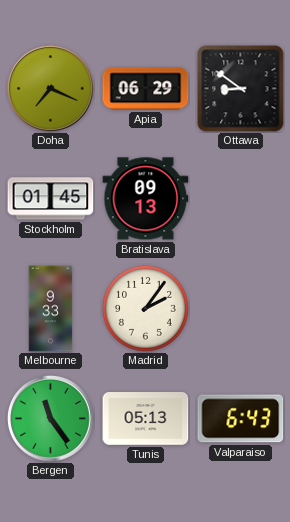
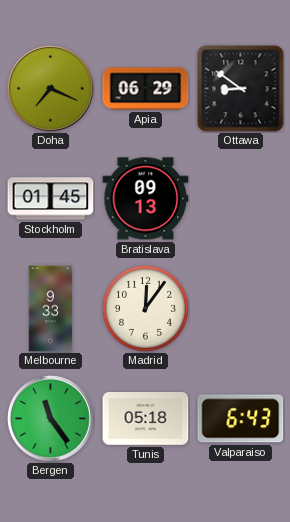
Madrid: 2:06 -> 12:06
Tunis: 05:13 -> 05:18
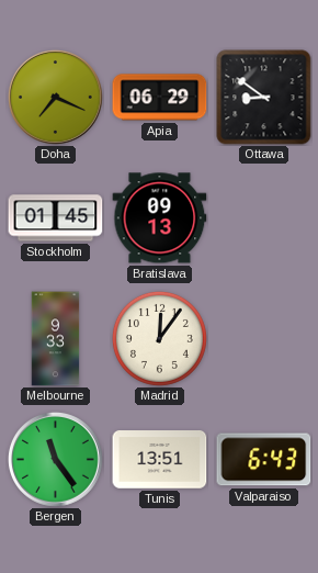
Tunis: 05:18 -> 13:51
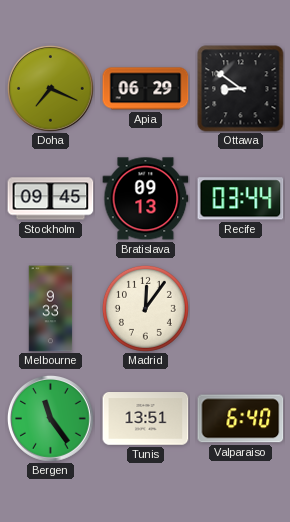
Stockholm: 01:45 -> 09:45
Recife: none -> 03:44
Valparaiso: 6:43 -> 6:40
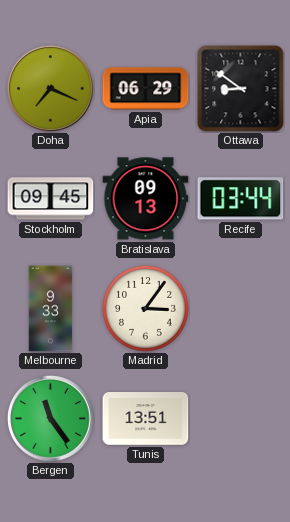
Madrid: 12:06 -> 3:06
Valparaiso: 6:40 -> none
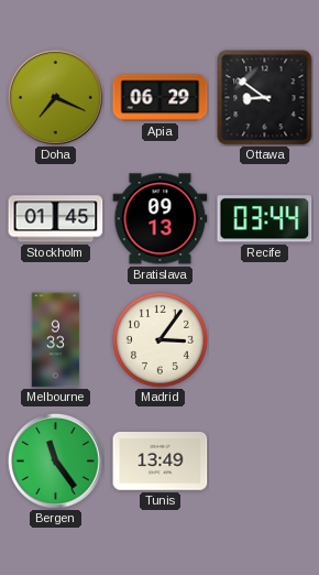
Stockholm: 09:45 -> 01:45
Tunis: 13:51 -> 13:49
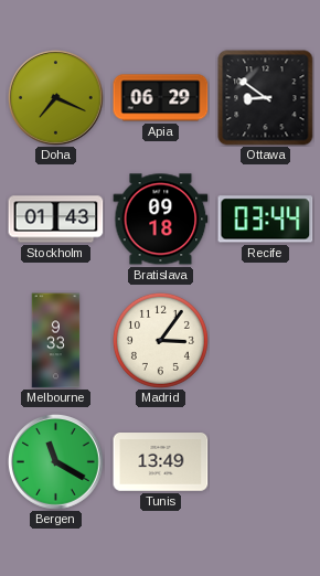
Stockholm: 01:45 -> 01:43
Bratislava: 09:13 -> 09:18
Bergen: 11:24 -> 11:20
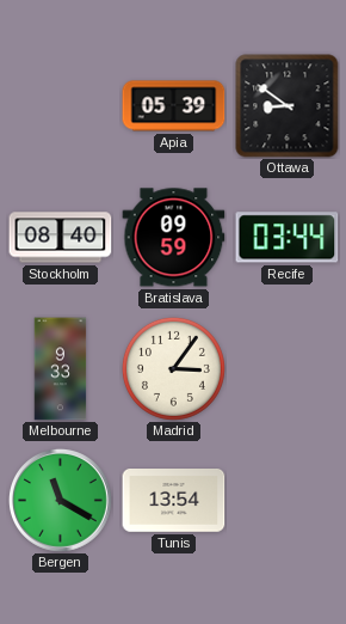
Doha: 7:19 -> none
Apia: 06:29 -> 05:39
Stockholm: 01:43 -> 08:40
Bratislava: 09:18 -> 09:59
Tunis: 13:49 -> 13:54
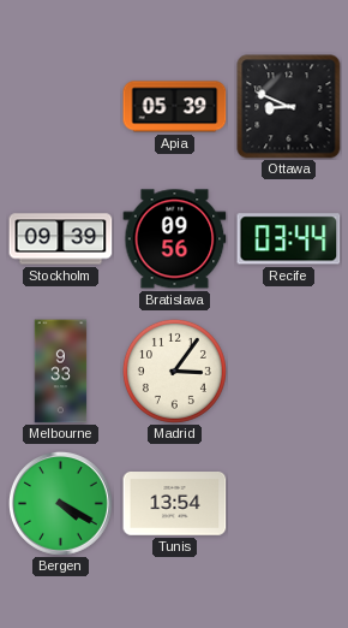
Ottawa: 8:51 -> 8:49
Stockholm: 08:40 -> 09:39
Bratislava: 09:59 -> 09:56
Bergen: 11:20 -> 4:20
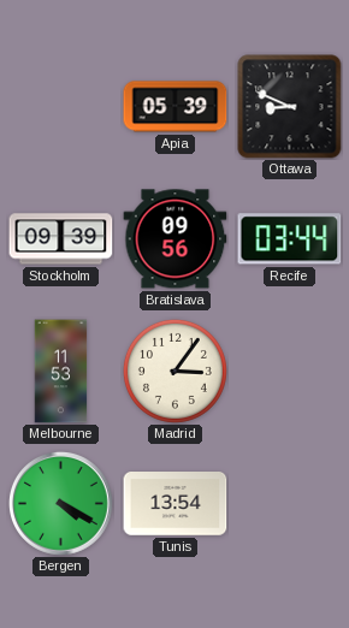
Melbourne: 9:33 -> 11:53
